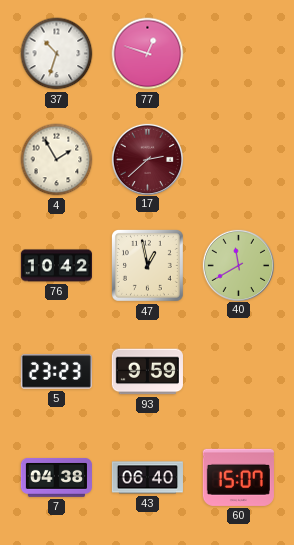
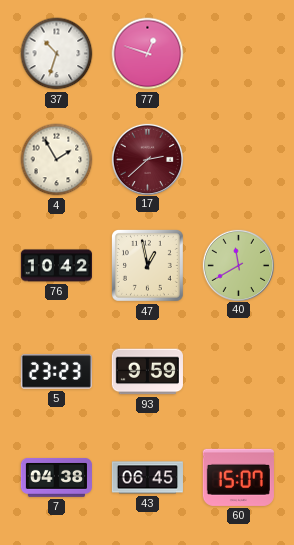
43: 06:40 -> 06:45
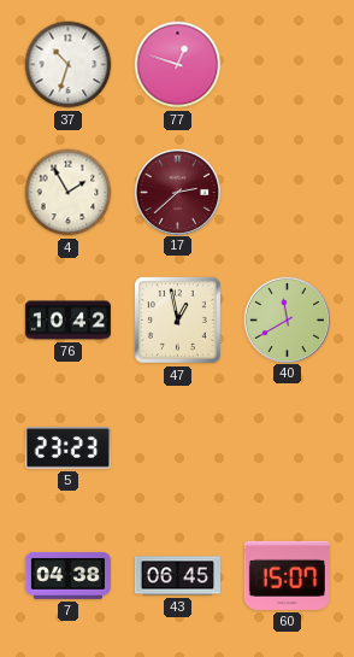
93: 9:59 -> none
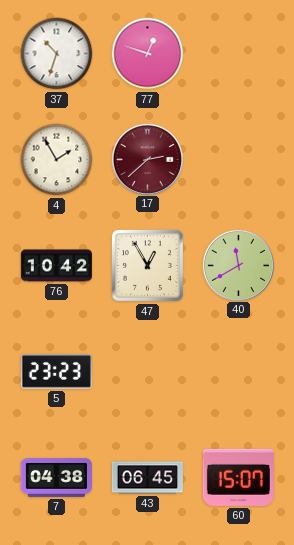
47: 12:58 -> 12:55
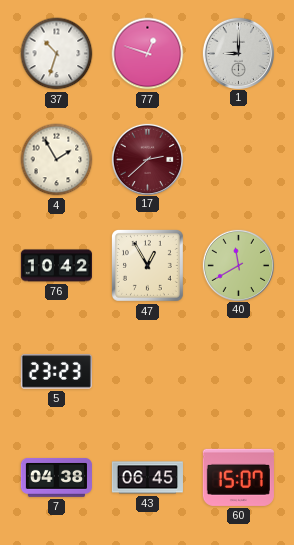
1: none -> 9:00
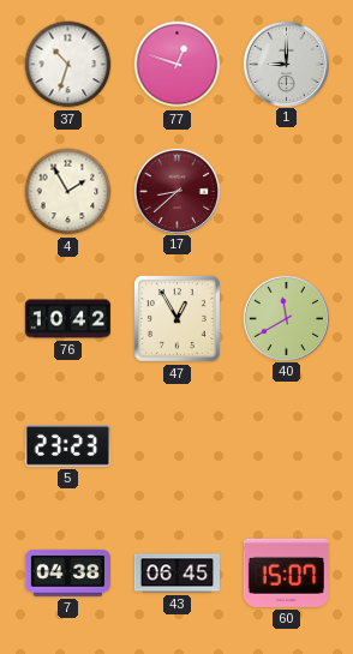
17: 2:38 -> 8:38
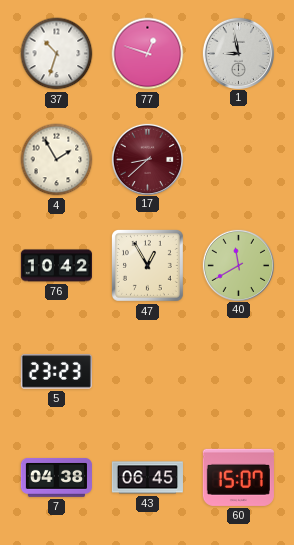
1: 9:00 -> 8:58
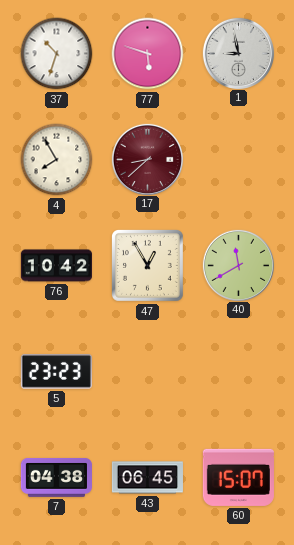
77: 12:48 -> 5:48
4: 1:55 -> 7:55
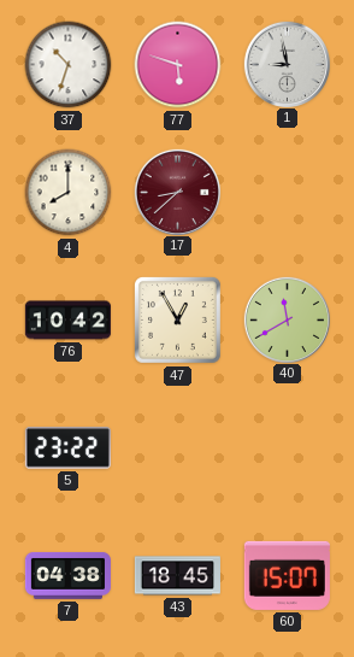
4: 7:55 -> 8:00
5: 23:23 -> 23:22
43: 06:45 -> 18:45
